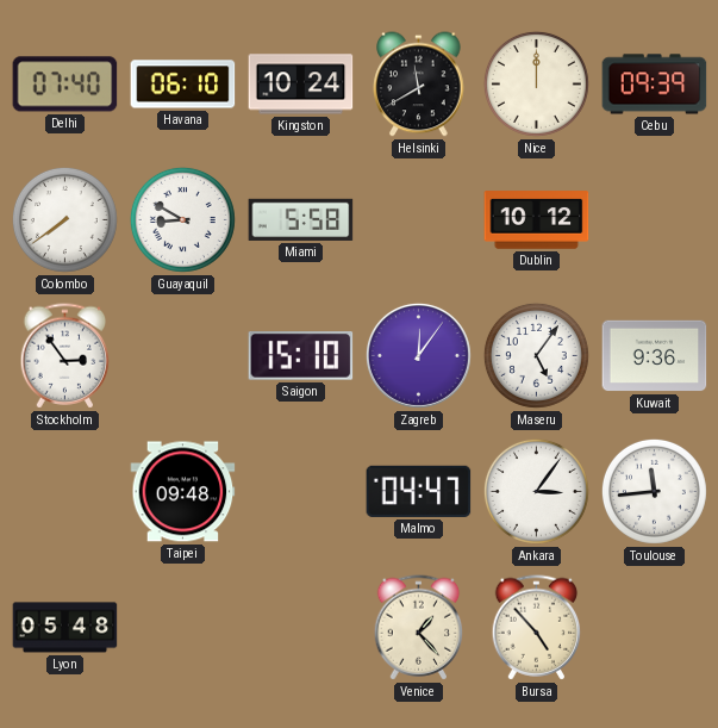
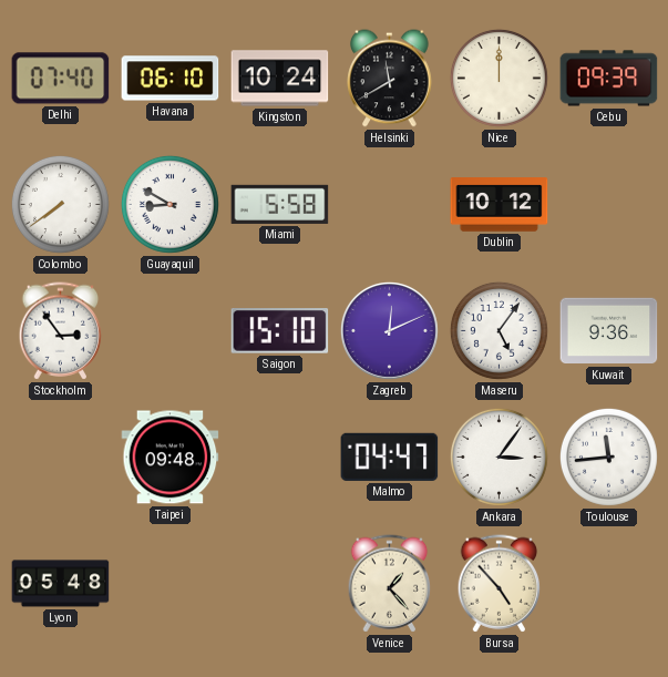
Zagreb: 12:06 -> 12:11
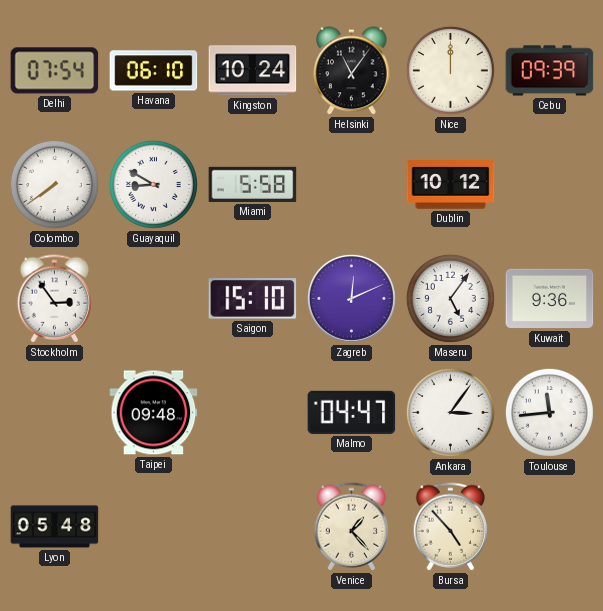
Delhi: 07:40 -> 07:54
Helsinki: 11:40 -> 11:06
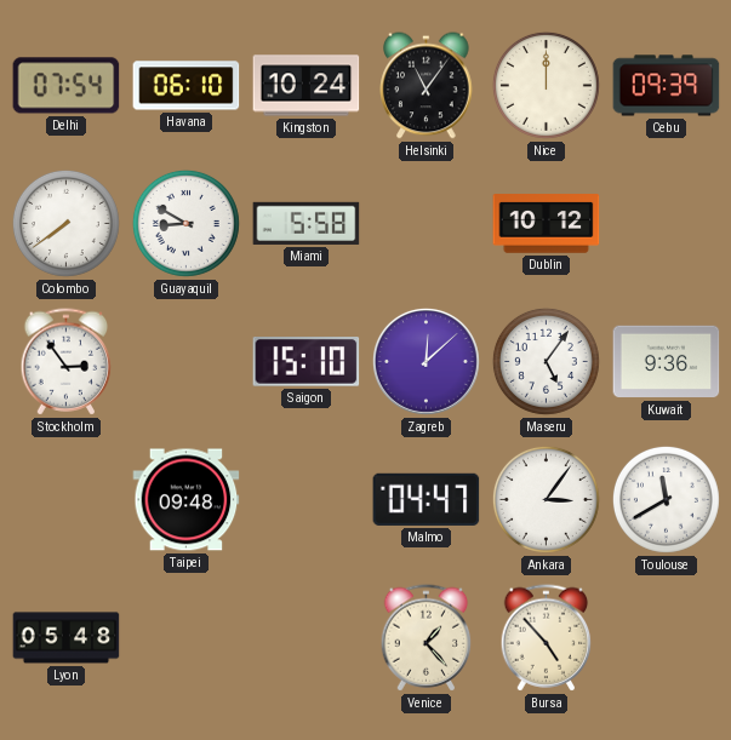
Zagreb: 12:11 -> 12:08
Toulouse: 11:44 -> 11:40
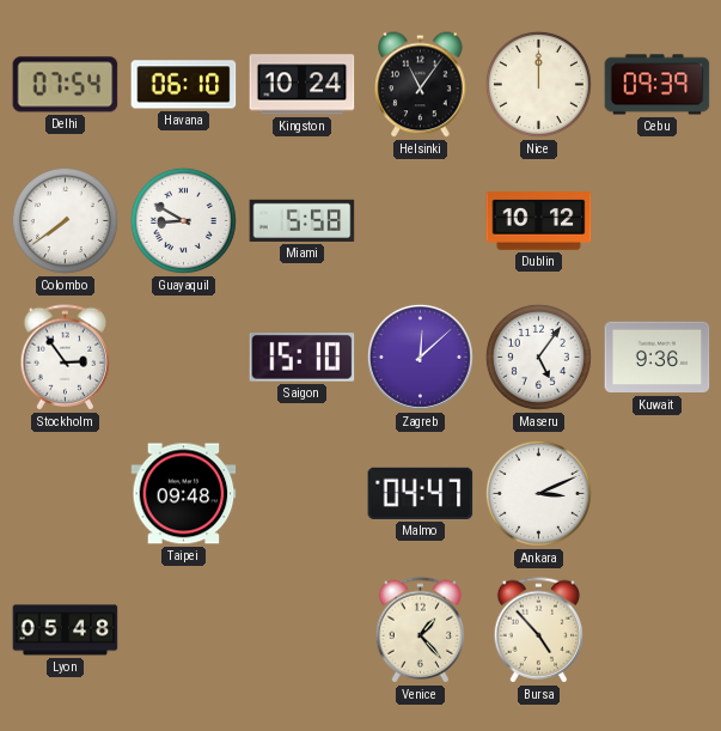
Ankara: 3:06 -> 3:11
Toulouse: 11:40 -> none
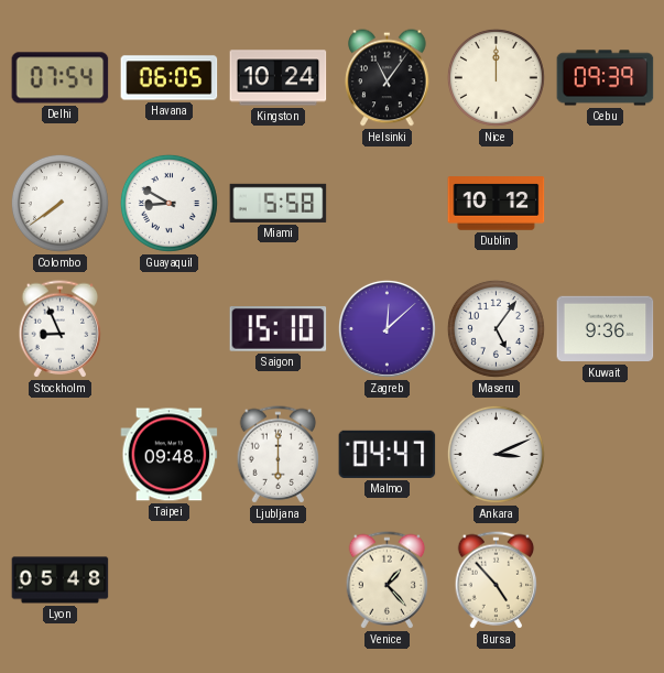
Havana: 06:10 -> 06:05
Stockholm: 2:54 -> 8:56
Ljubljana: none -> 6:00
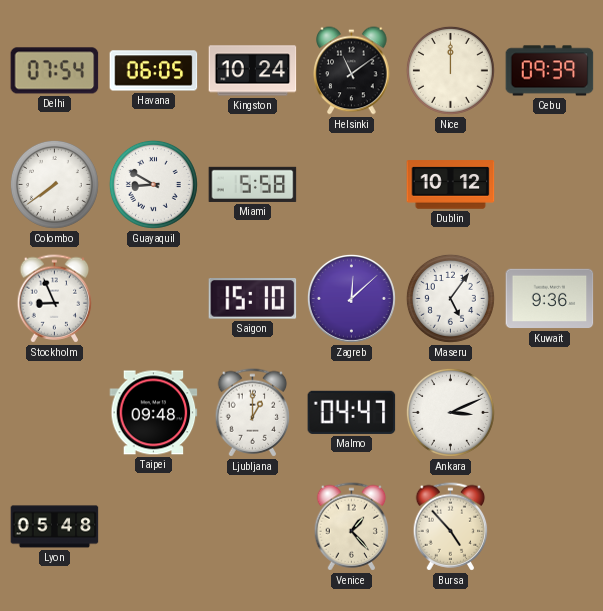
Helsinki: 11:06 -> 11:09
Ljubljana: 6:00 -> 1:00
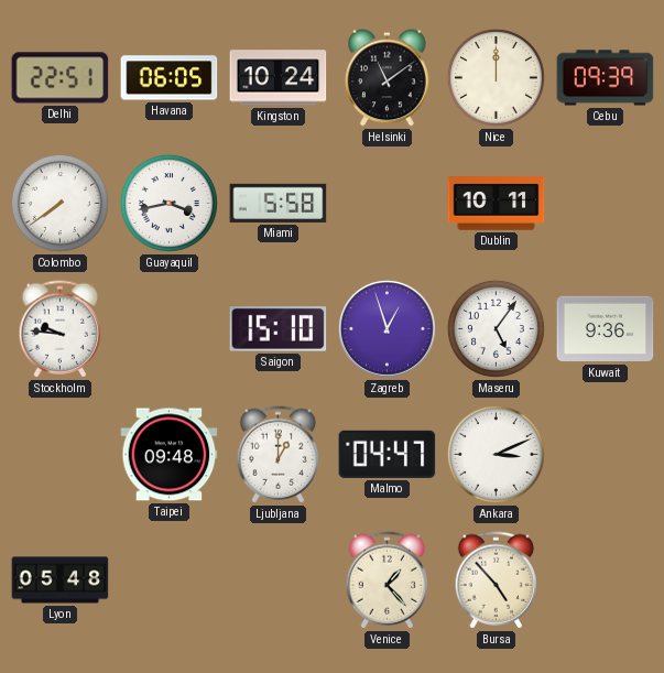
Delhi: 07:54 -> 22:51
Guayaquil: 8:50 -> 3:43
Dublin: 10:12 -> 10:11
Stockholm: 8:56 -> 9:46
Zagreb: 12:08 -> 12:57
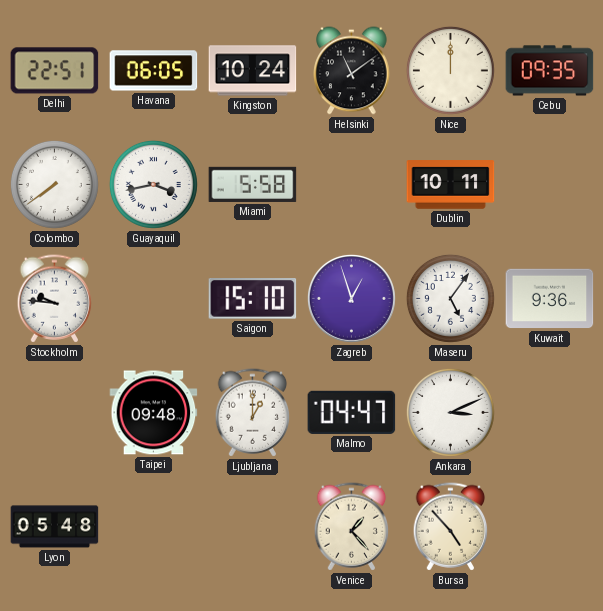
Cebu: 09:39 -> 09:35
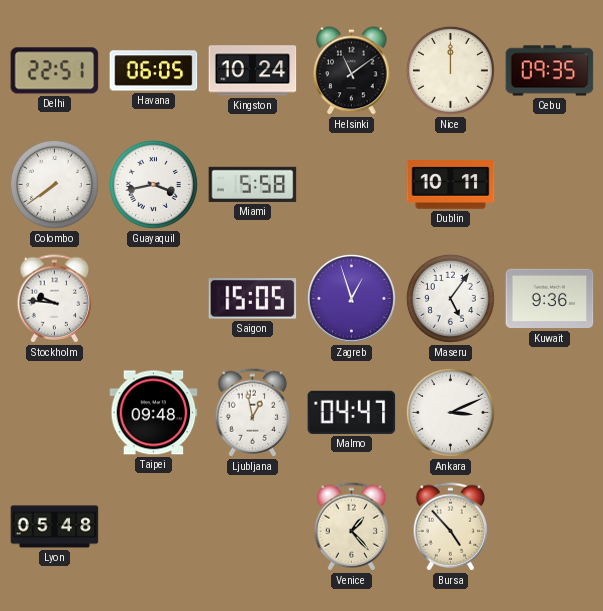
Saigon: 15:10 -> 15:05
Ljubljana: 1:00 -> 12:58
